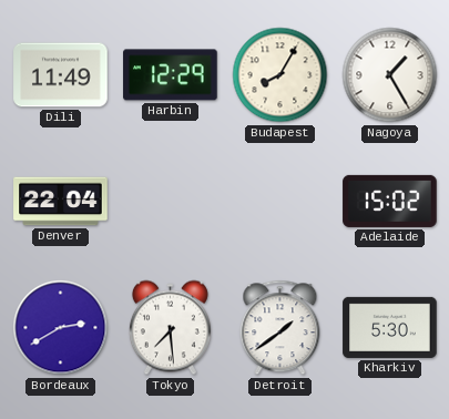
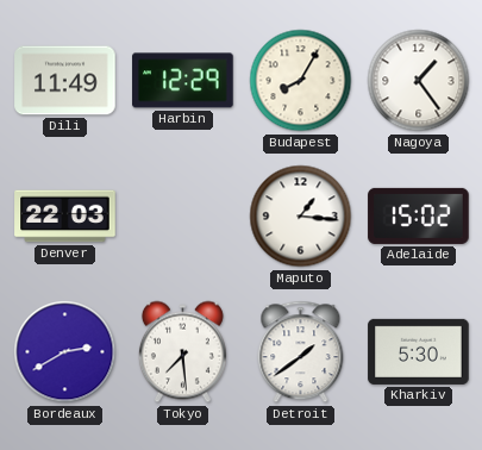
Nagoya: 1:25 -> 1:24
Denver: 22:04 -> 22:03
Maputo: none -> 1:16
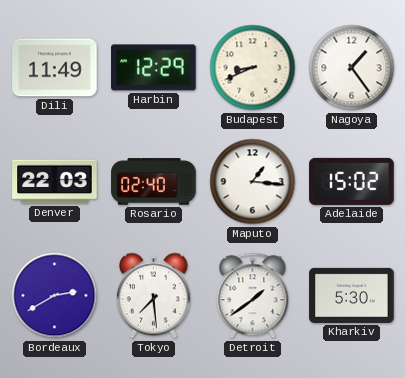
Budapest: 8:05 -> 8:41
Rosario: none -> 02:40
